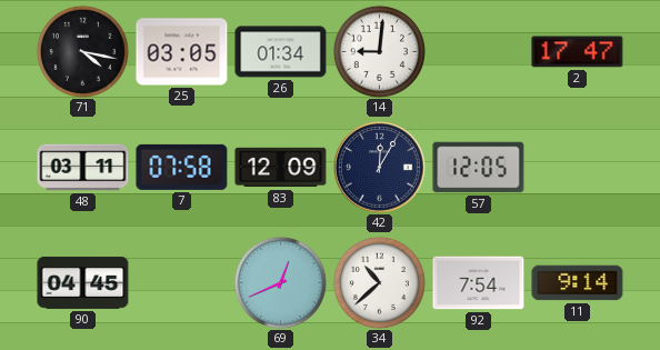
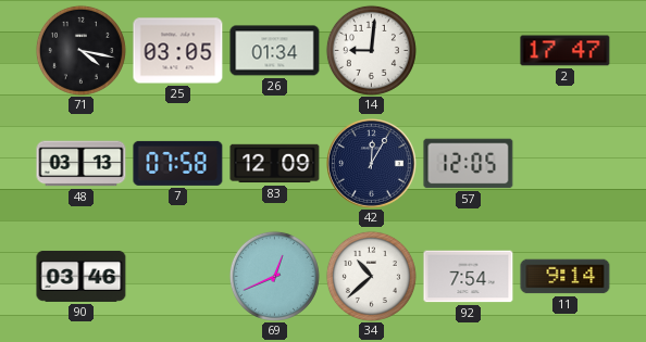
48: 03:11 -> 03:13
90: 04:45 -> 03:46
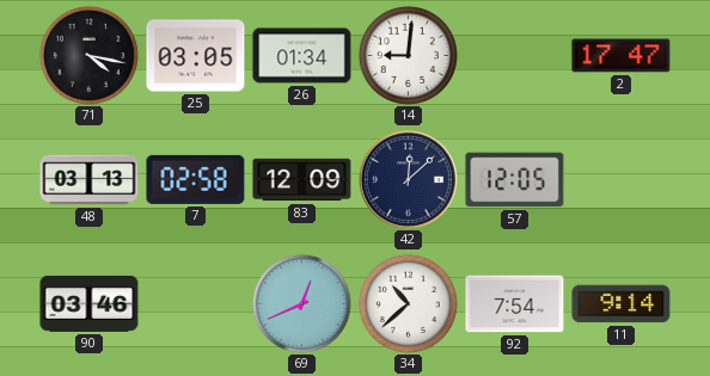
7: 07:58 -> 02:58
42: 12:05 -> 12:08
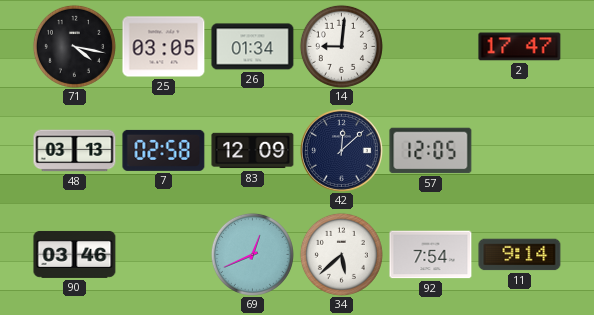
34: 10:38 -> 5:38
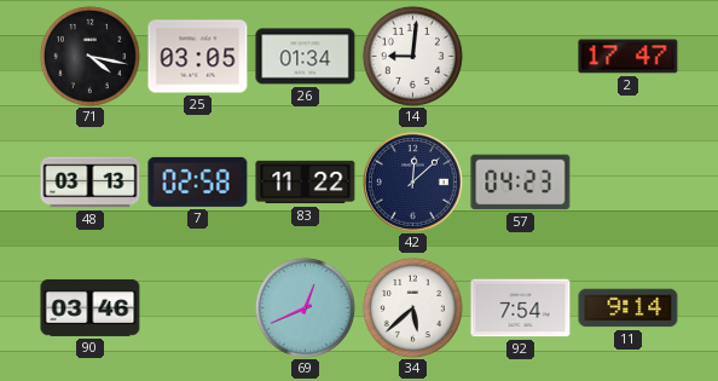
83: 12:09 -> 11:22
57: 12:05 -> 04:23
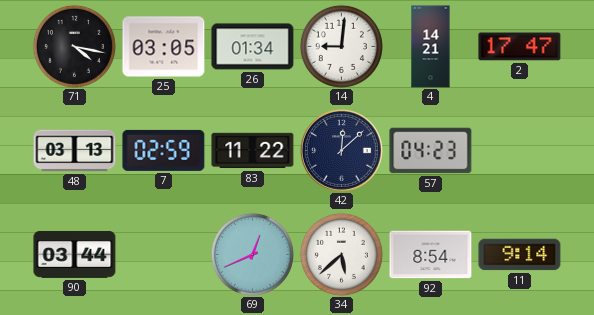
4: none -> 14:21
7: 02:58 -> 02:59
90: 03:46 -> 03:44
92: 7:54 -> 8:54
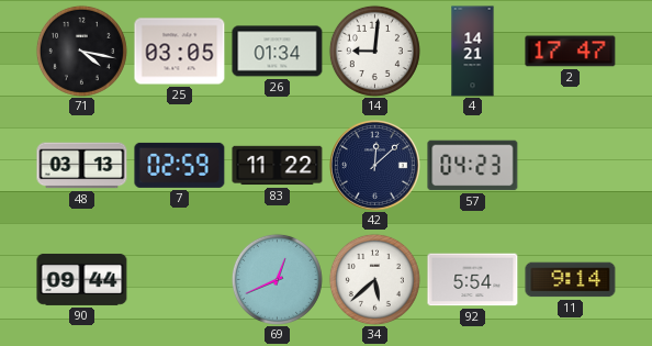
90: 03:44 -> 09:44
92: 8:54 -> 5:54
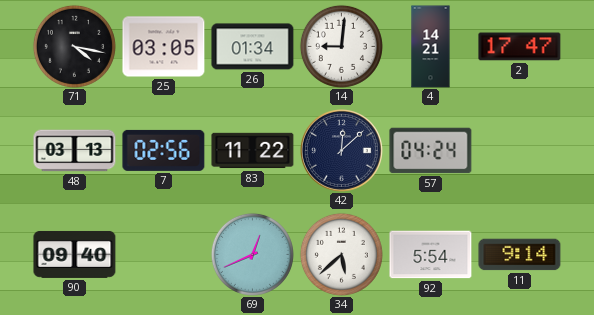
7: 02:59 -> 02:56
57: 04:23 -> 04:24
90: 09:44 -> 09:40
